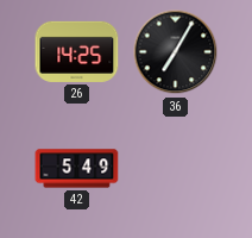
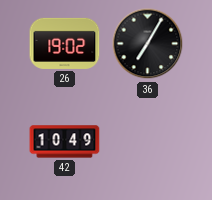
26: 14:25 -> 19:02
42: 5:49 -> 10:49
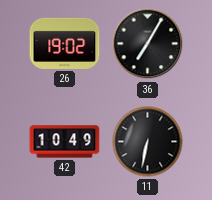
11: none -> 6:32
